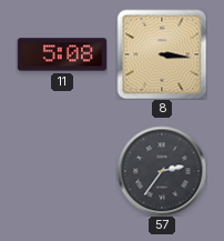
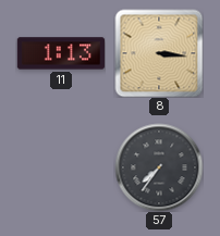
11: 5:08 -> 1:13
57: 2:36 -> 7:36
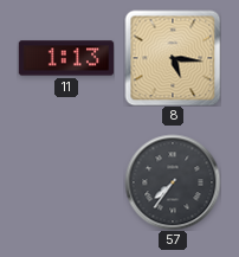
8: 3:16 -> 5:16
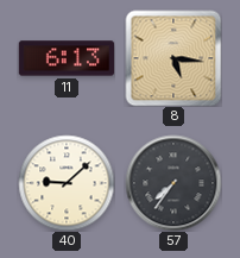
11: 1:13 -> 6:13
40: none -> 9:08
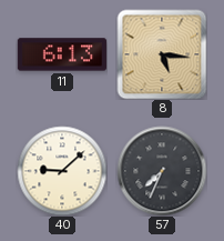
57: 7:36 -> 7:34
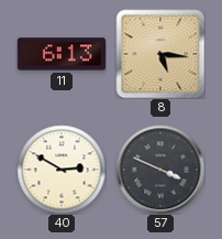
40: 9:08 -> 2:50
57: 7:34 -> 3:49
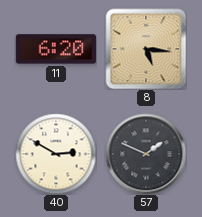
11: 6:13 -> 6:20
57: 3:49 -> 1:49
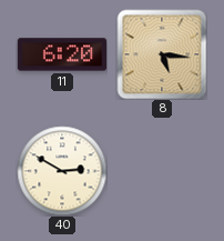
57: 1:49 -> none
